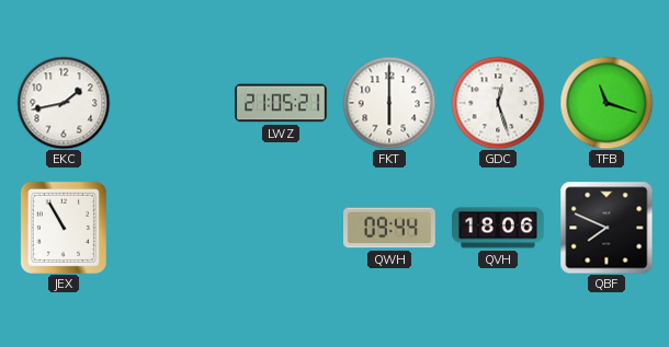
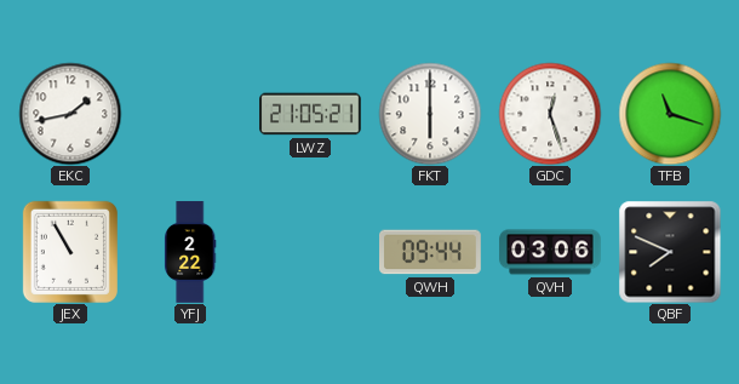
YFJ: none -> 2:22
QVH: 18:06 -> 03:06
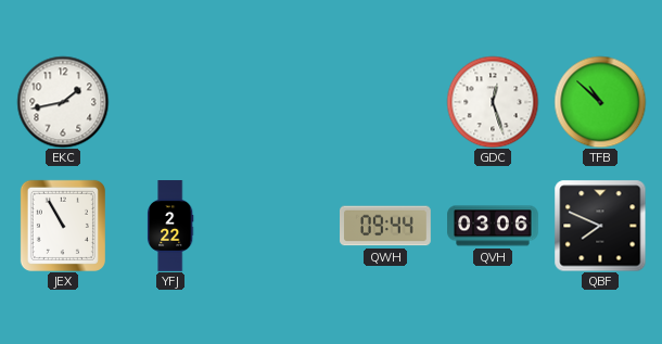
LWZ: 21:05 -> none
FKT: 6:00 -> none
TFB: 11:18 -> 10:52
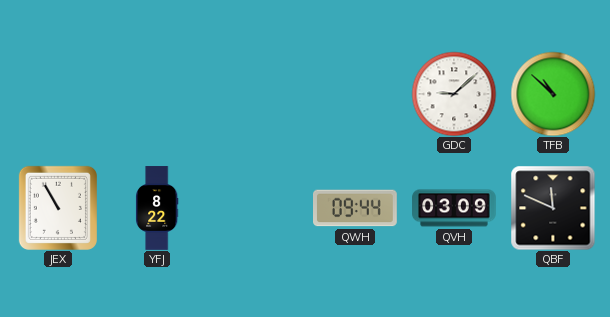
EKC: 1:43 -> none
GDC: 12:27 -> 9:08
YFJ: 2:22 -> 8:22
QVH: 03:06 -> 03:09
QBF: 7:49 -> 11:49
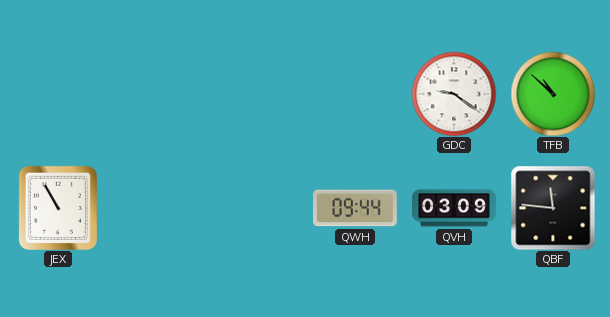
GDC: 9:08 -> 9:21
YFJ: 8:22 -> none
QBF: 11:49 -> 11:46
